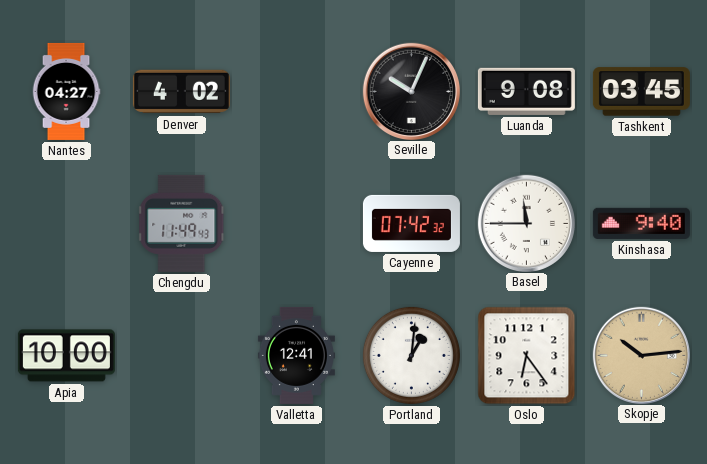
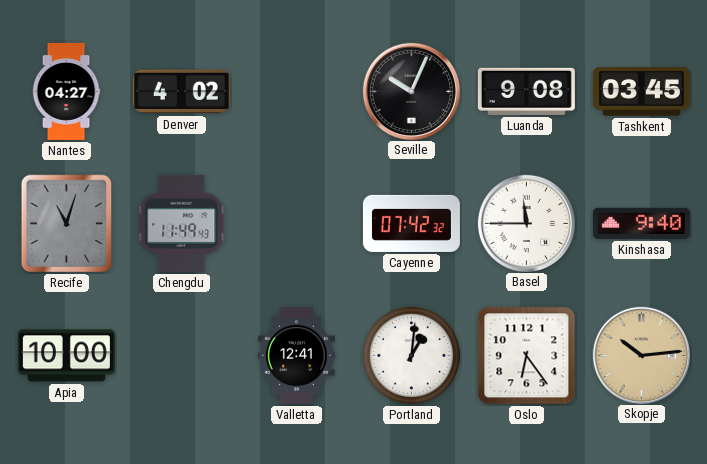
Recife: none -> 11:03
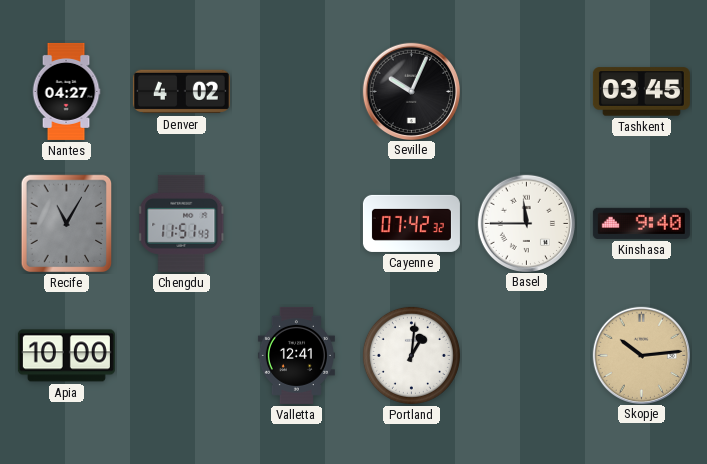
Luanda: 9:08 -> none
Recife: 11:03 -> 11:05
Chengdu: 11:49 -> 11:51
Oslo: 6:24 -> none
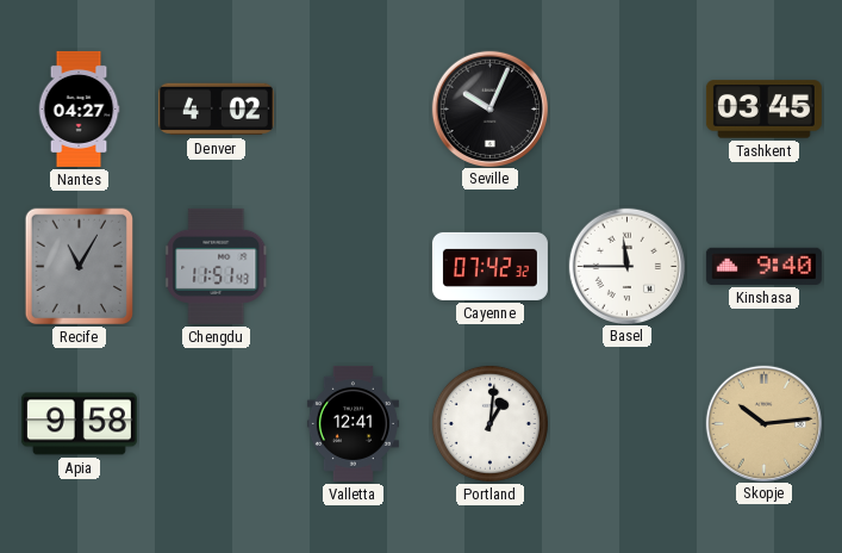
Apia: 10:00 -> 9:58
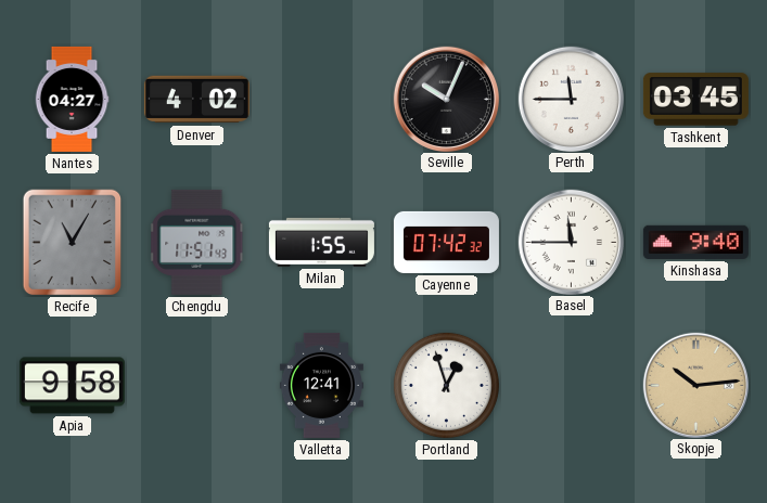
Perth: none -> 11:45
Milan: none -> 1:55
Portland: 1:01 -> 12:57
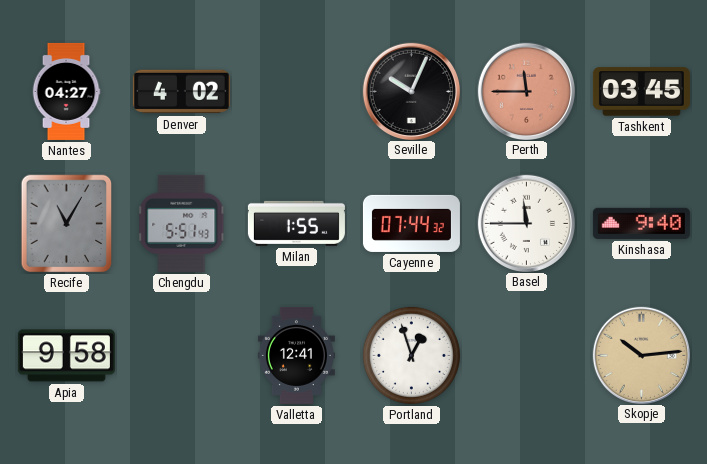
Perth dial: white -> salmon
Chengdu: 11:51 -> 5:51
Cayenne: 07:42 -> 07:44
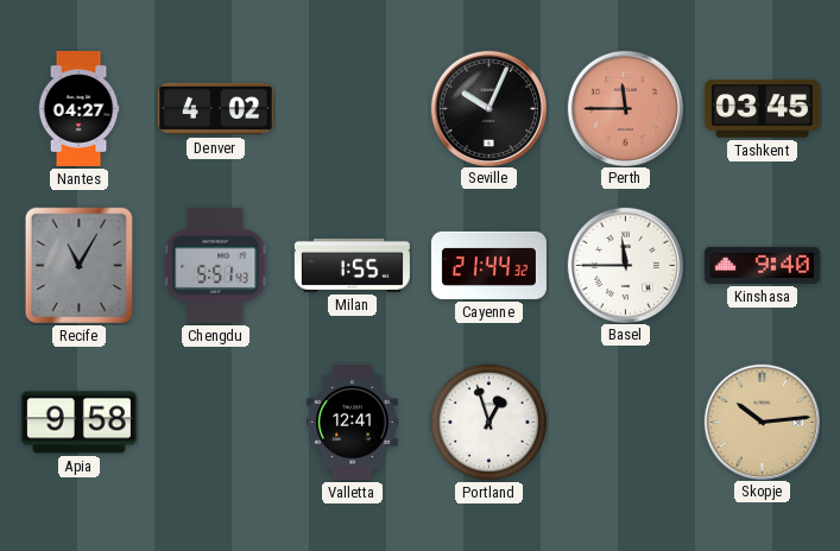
Cayenne: 07:44 -> 21:44
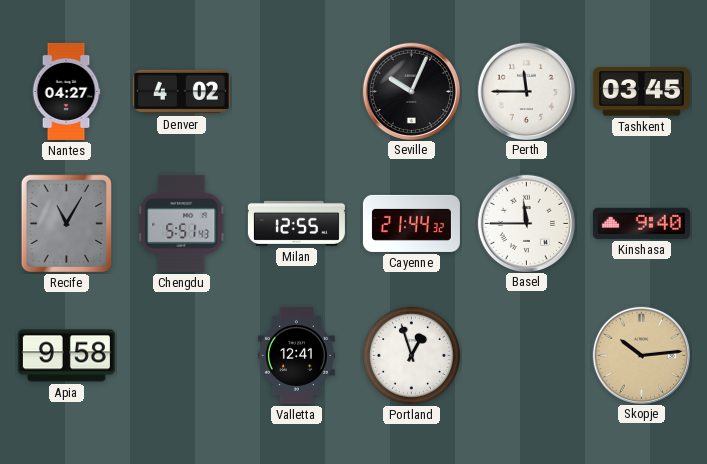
Perth dial: salmon -> white
Milan: 1:55 -> 12:55
